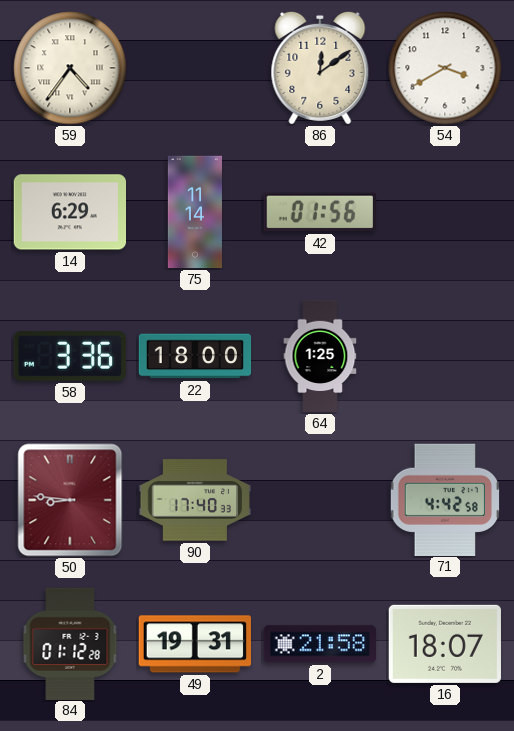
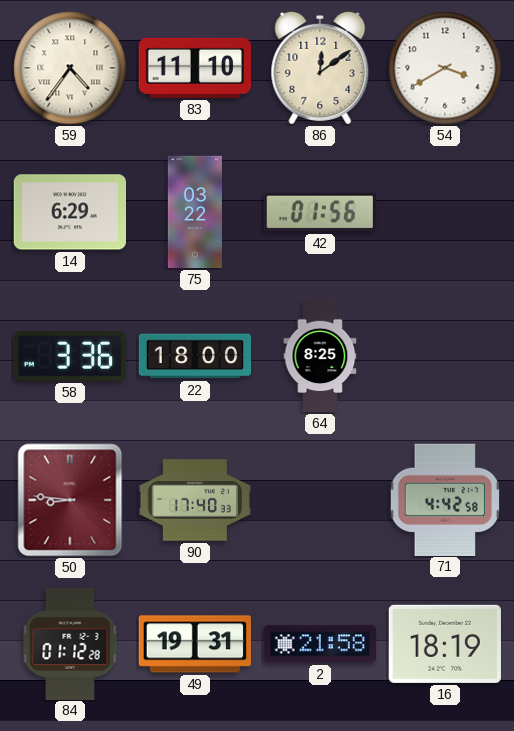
83: none -> 11:10
75: 11:14 -> 03:22
64: 1:25 -> 8:25
16: 18:07 -> 18:19
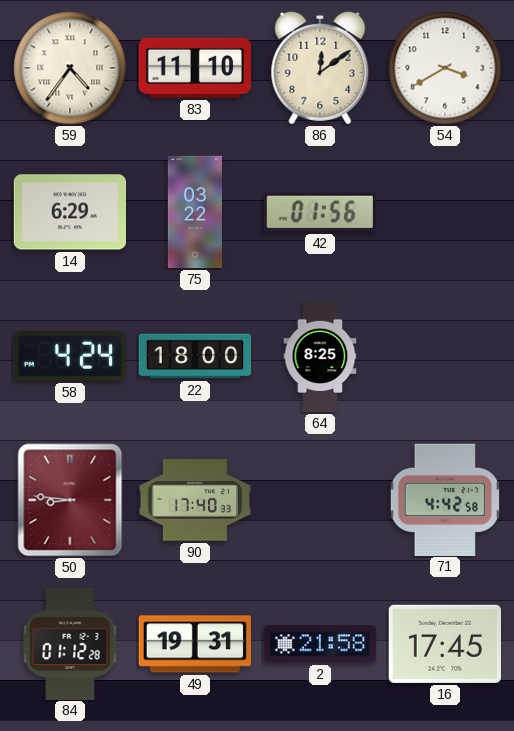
58: 3:36 -> 4:24
16: 18:19 -> 17:45
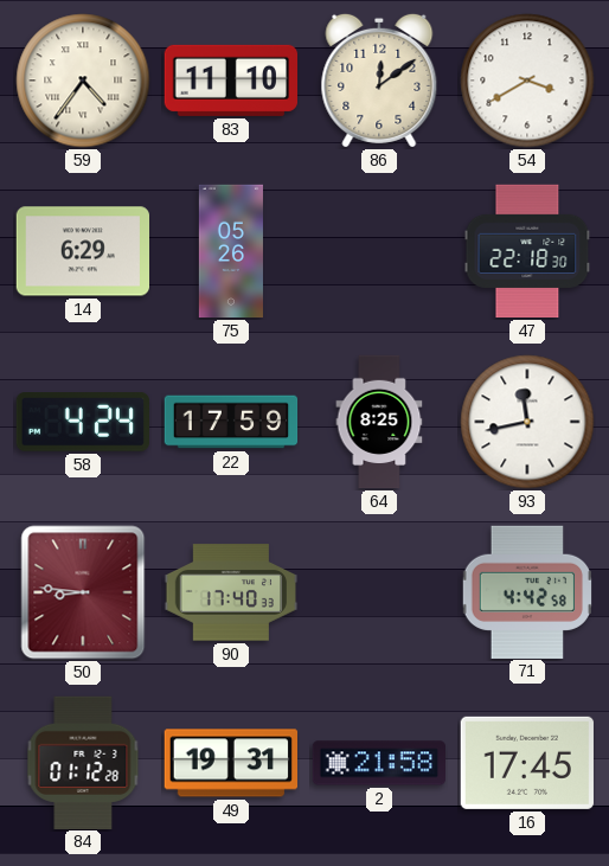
75: 03:22 -> 05:26
42: 01:56 -> none
47: none -> 22:18
22: 18:00 -> 17:59
93: none -> 11:43
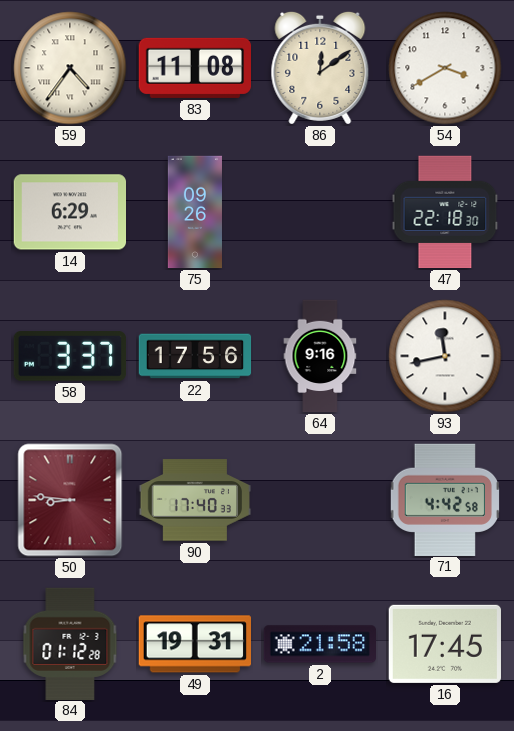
83: 11:10 -> 11:08
75: 05:26 -> 09:26
58: 4:24 -> 3:37
22: 17:59 -> 17:56
64: 8:25 -> 9:16
